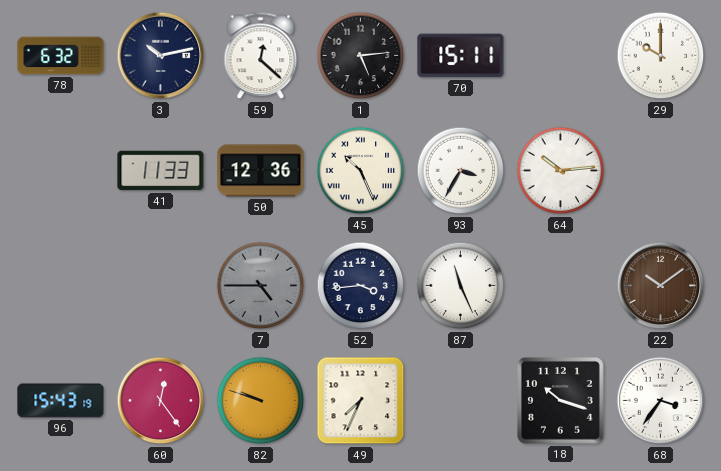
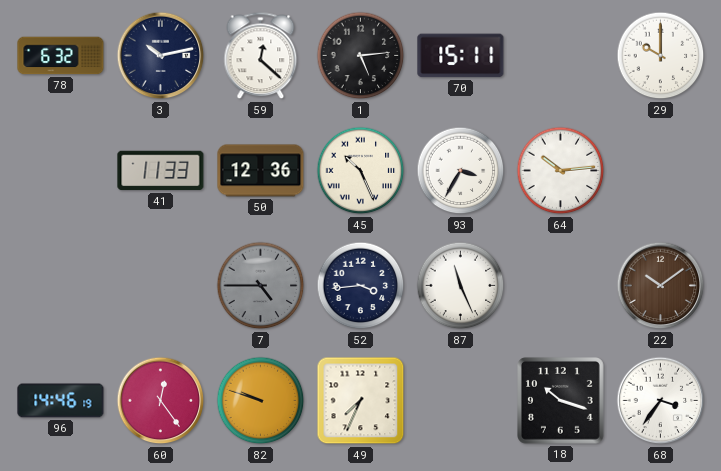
96: 15:43 -> 14:46
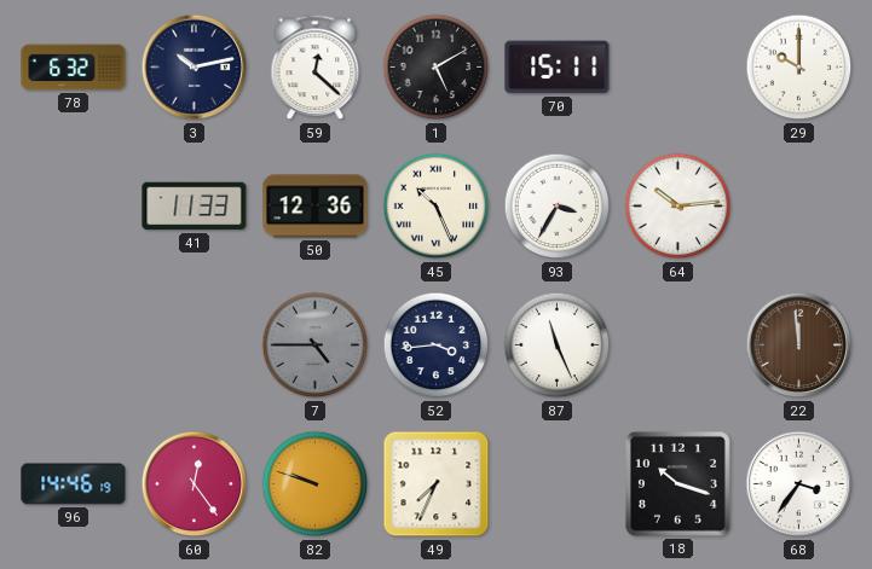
1: 5:14 -> 5:10
22: 10:09 -> 11:59
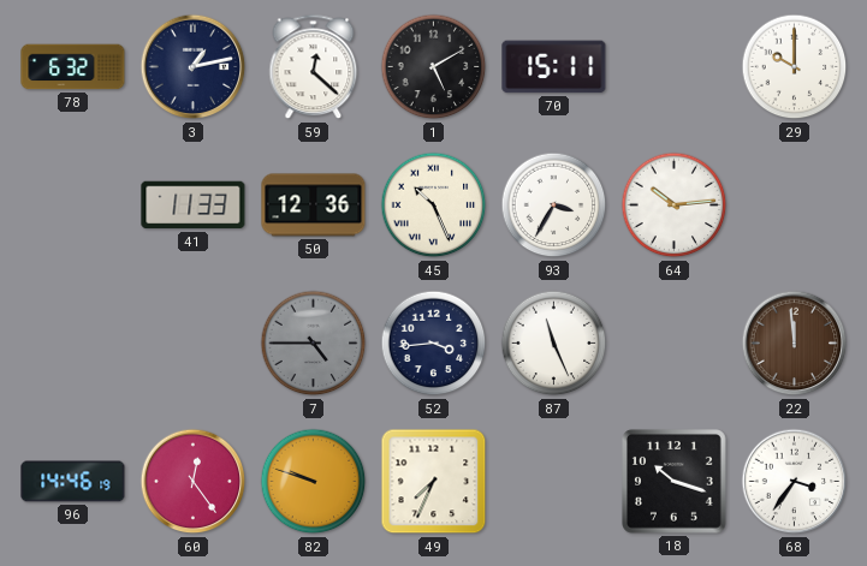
3: 10:13 -> 1:13
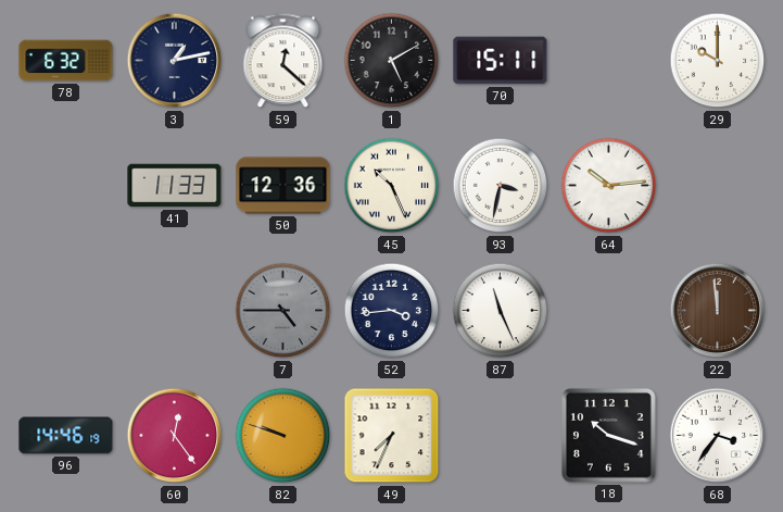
93: 3:35 -> 3:32
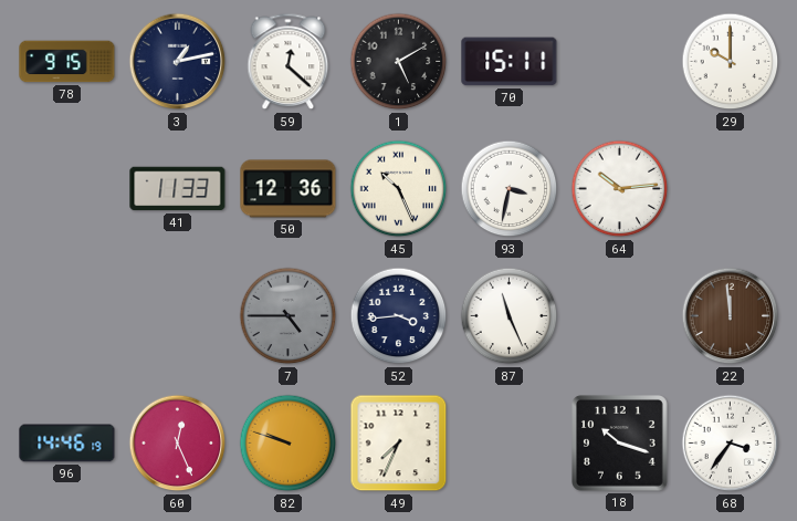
78: 6:32 -> 9:15
60: 12:24 -> 12:26
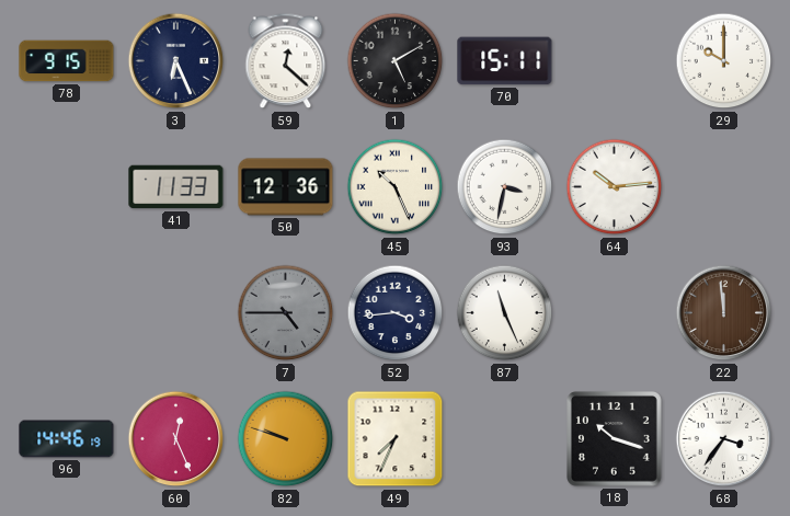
3: 1:13 -> 6:26
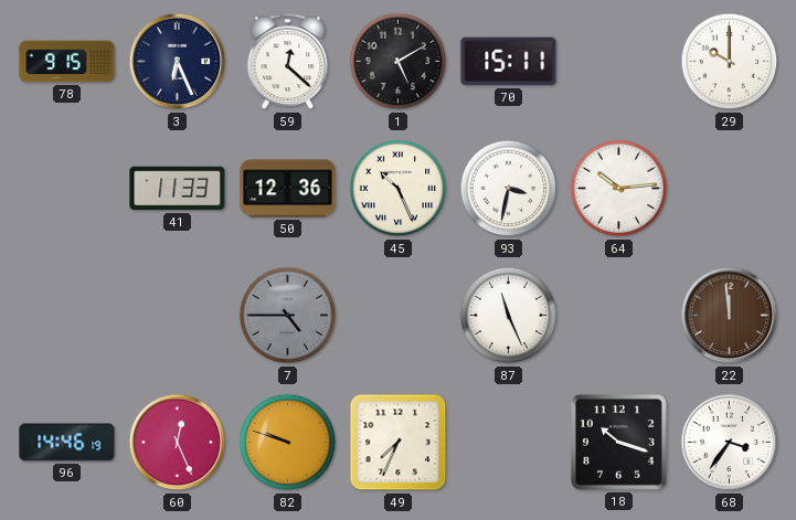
52: 3:44 -> none
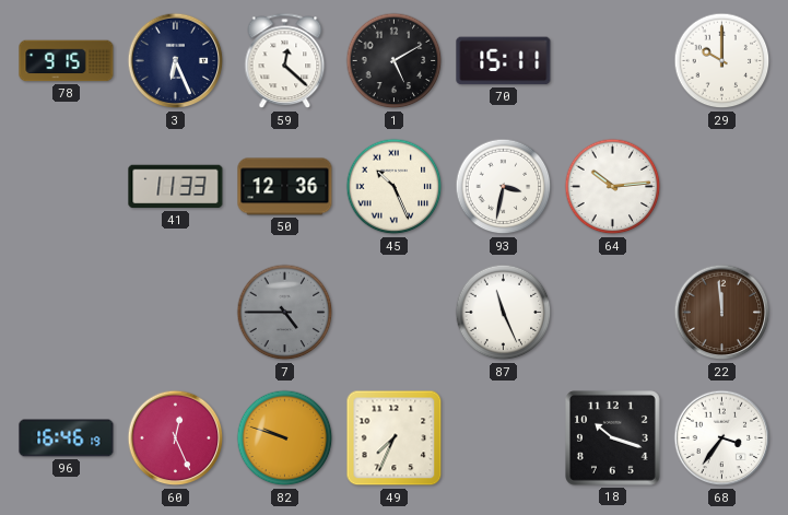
96: 14:46 -> 16:46
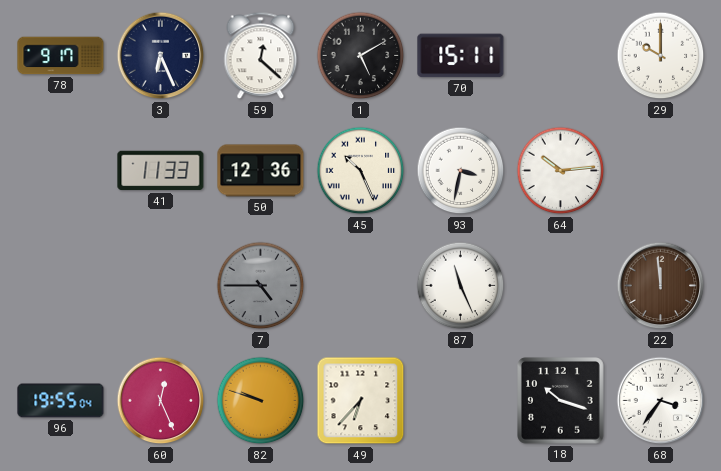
78: 9:15 -> 9:17
96: 16:46 -> 19:55
49: 7:34 -> 6:37
